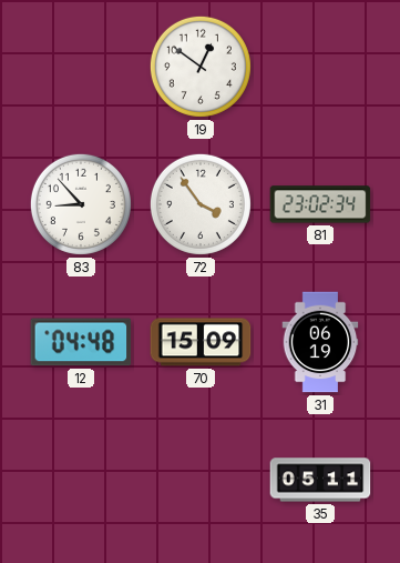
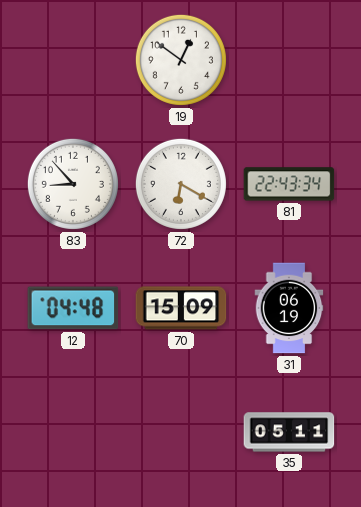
72: 3:54 -> 6:20
81: 23:02 -> 22:43
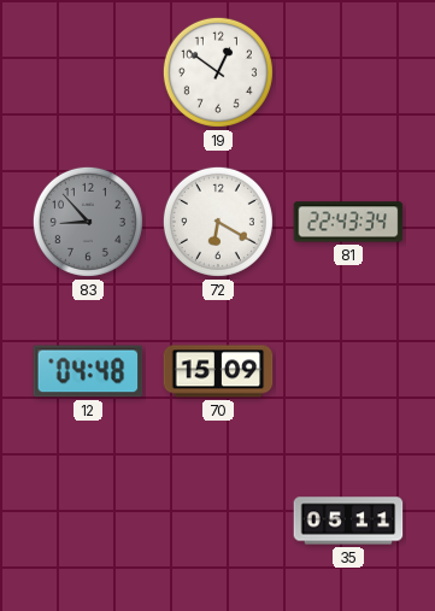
83 dial: white -> grey
31: 06:19 -> none
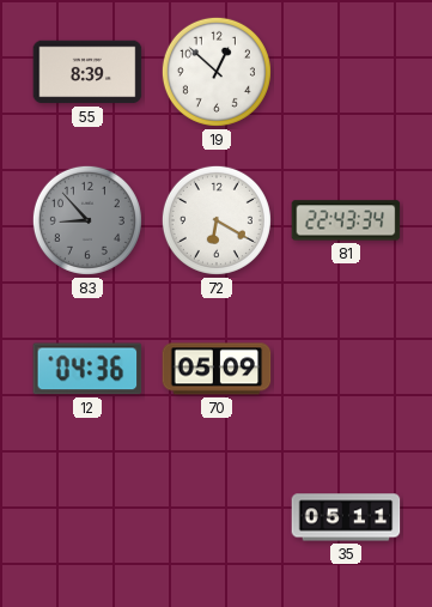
55: none -> 8:39
19: 12:51 -> 12:52
12: 04:48 -> 04:36
70: 15:09 -> 05:09
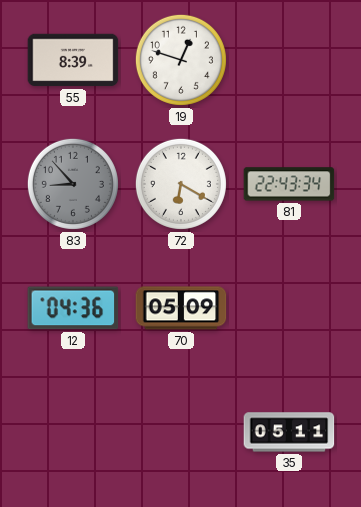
19: 12:52 -> 12:48
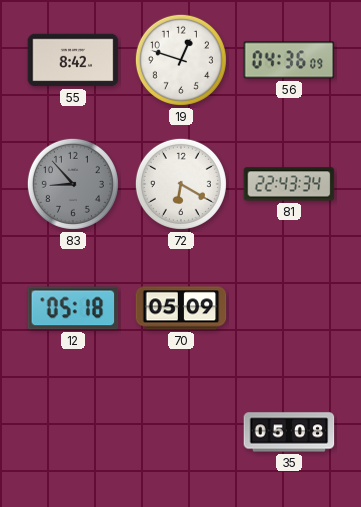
55: 8:39 -> 8:42
56: none -> 04:36
12: 04:36 -> 05:18
35: 05:11 -> 05:08
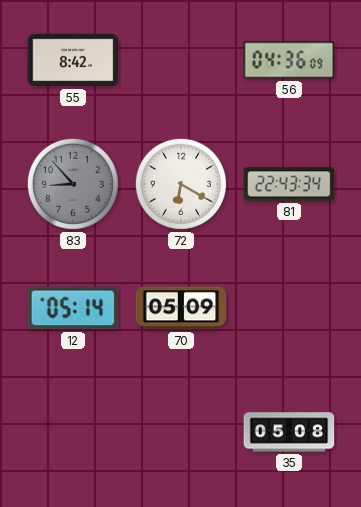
19: 12:48 -> none
12: 05:18 -> 05:14
